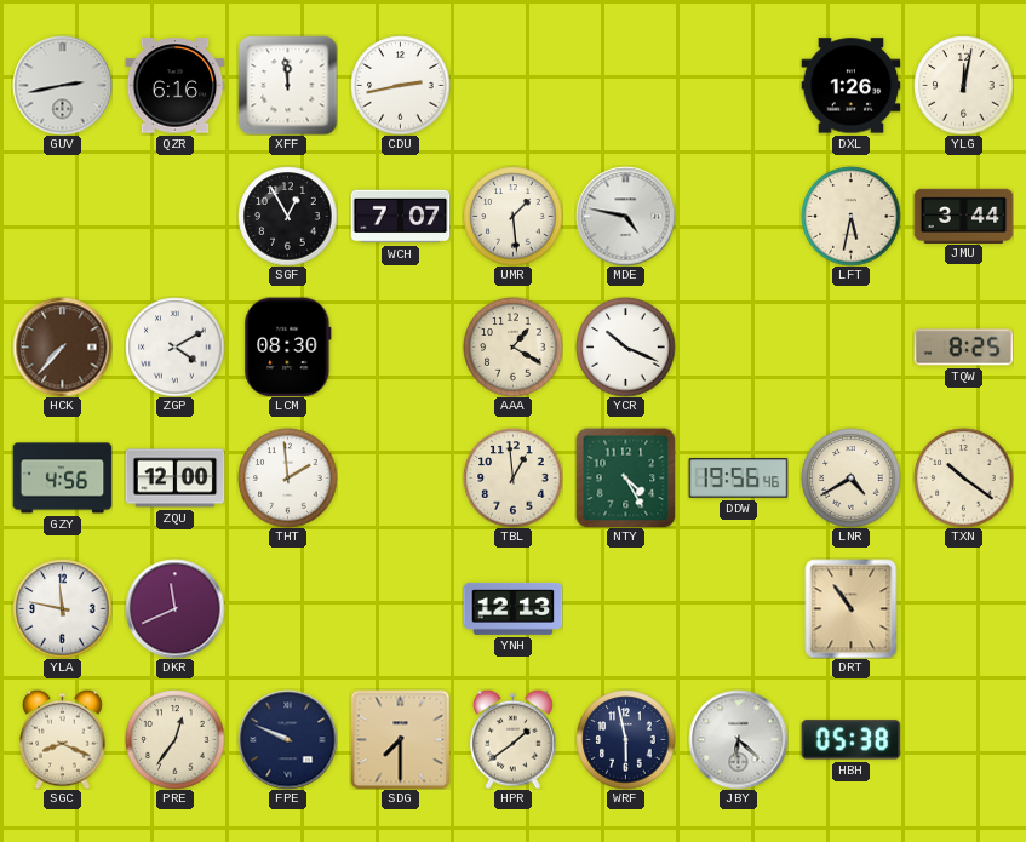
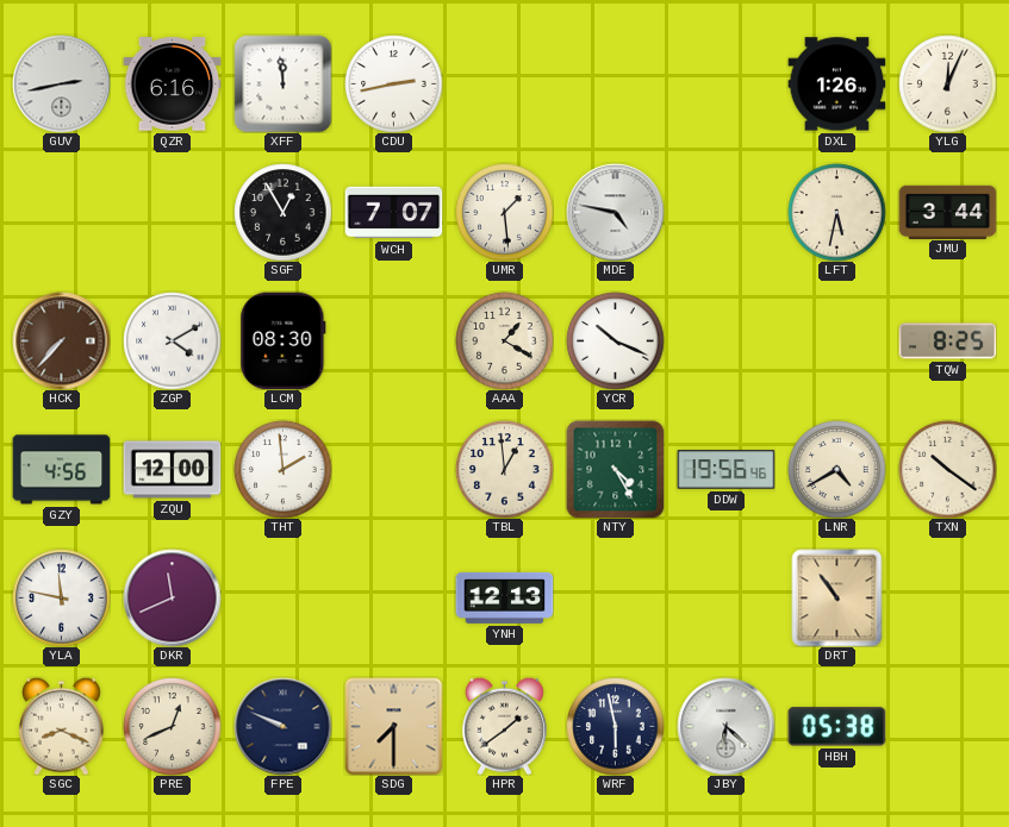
YLG: 12:02 -> 12:04
PRE: 12:36 -> 12:41
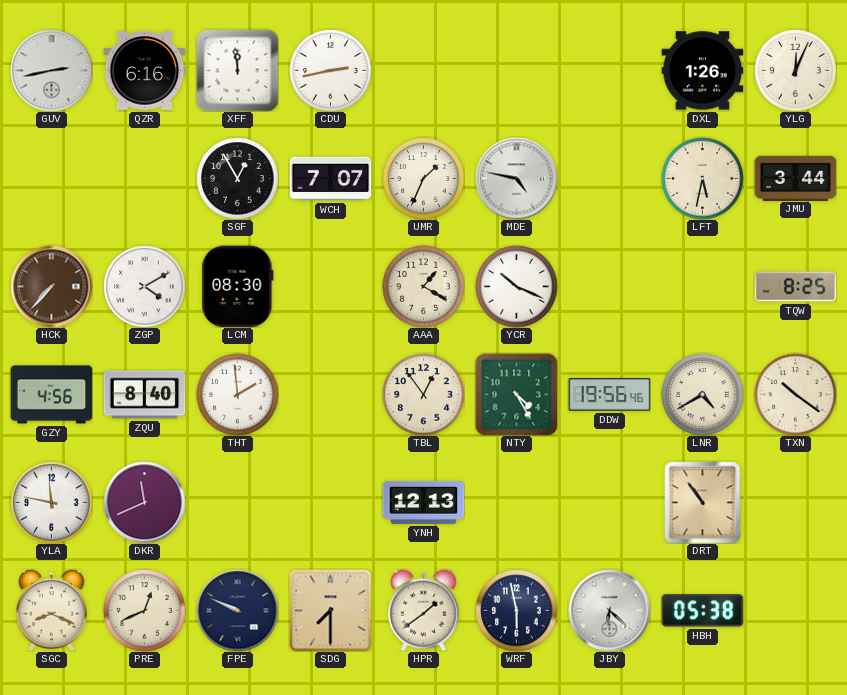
UMR: 1:29 -> 1:34
ZQU: 12:00 -> 8:40
TBL: 12:59 -> 12:54
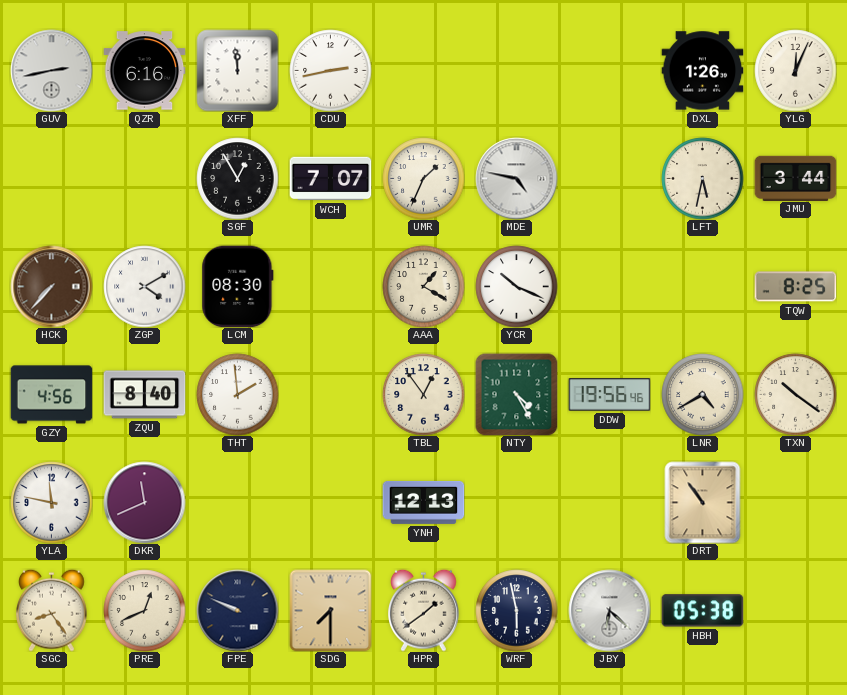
SGC: 8:19 -> 8:24
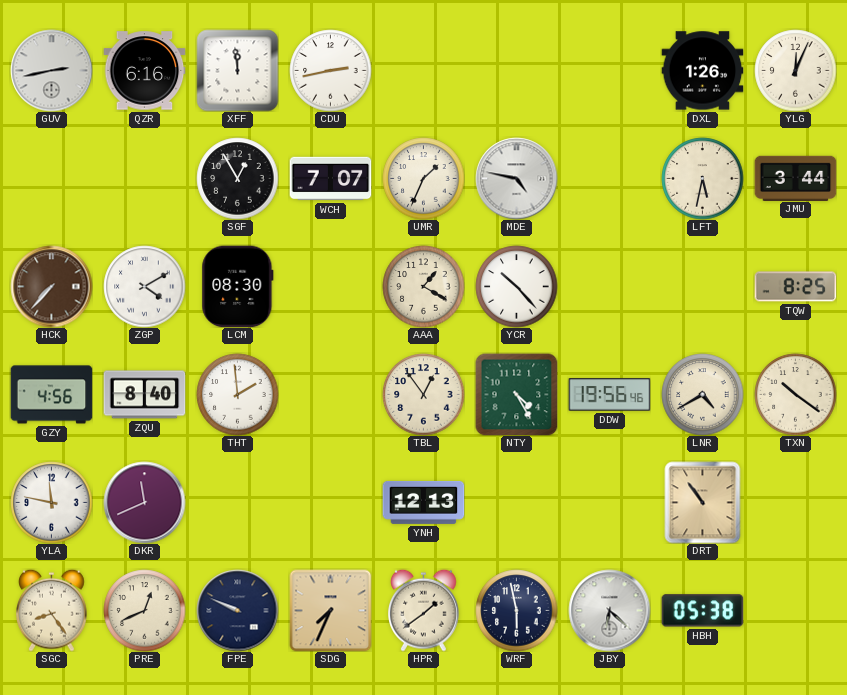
YCR: 10:19 -> 10:23
SDG: 7:30 -> 7:34
